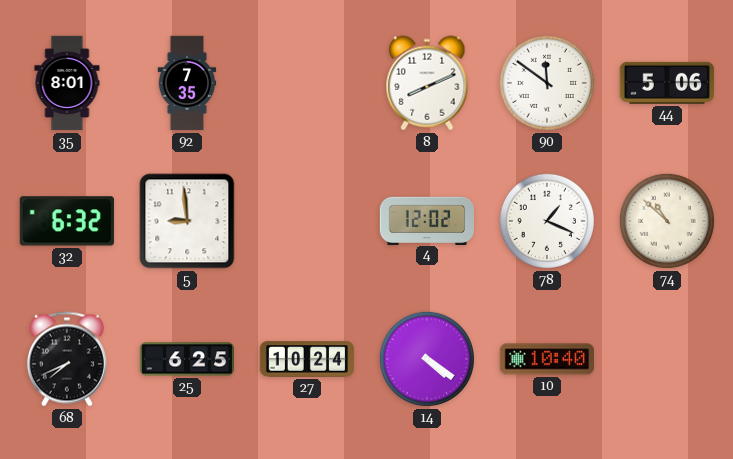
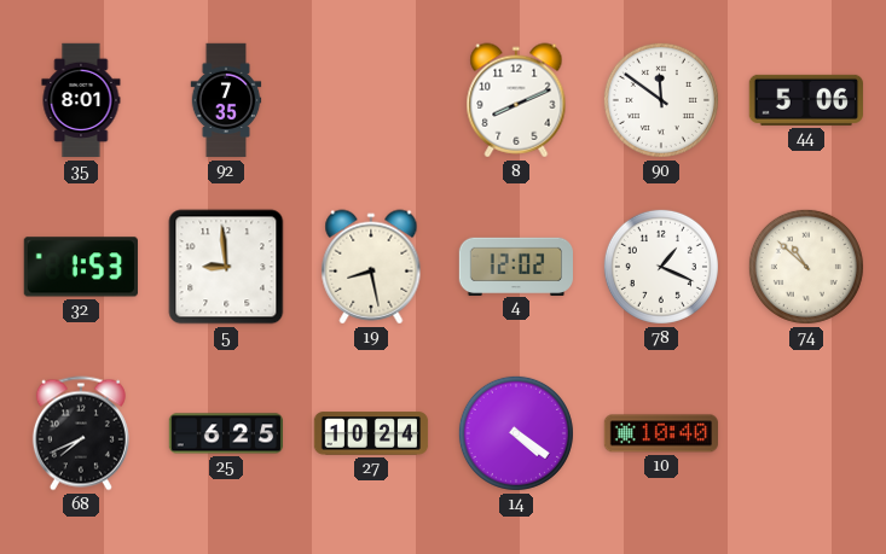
32: 6:32 -> 1:53
19: none -> 8:28
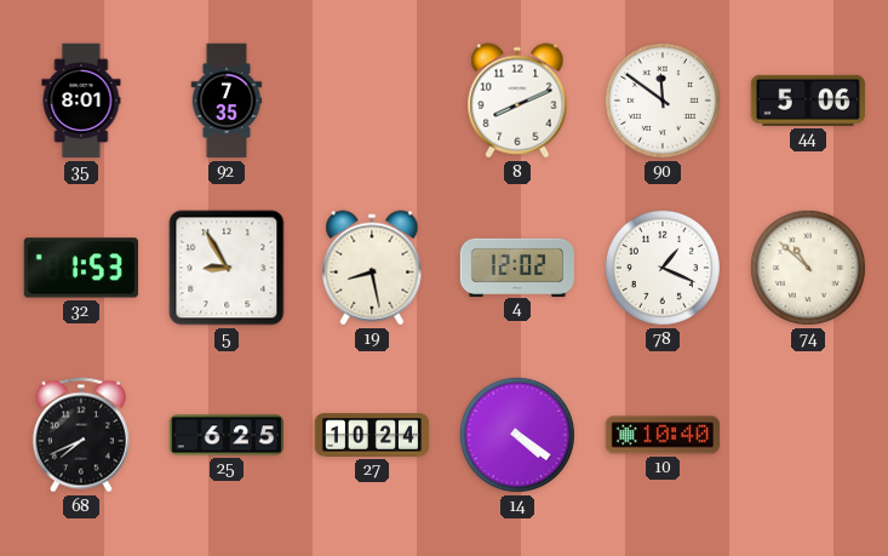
5: 8:59 -> 8:55
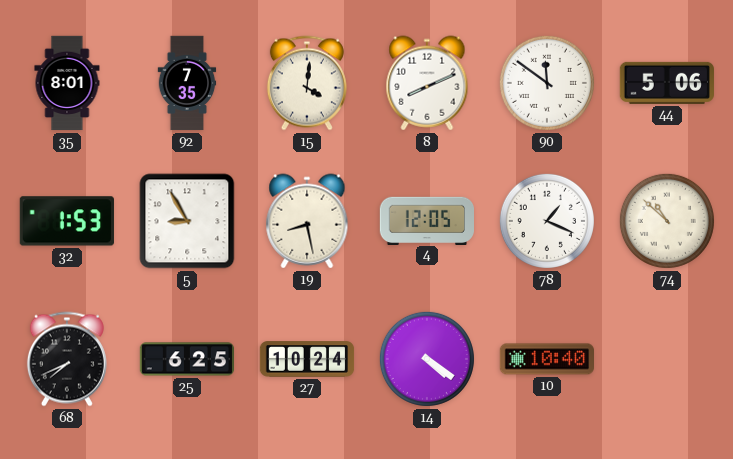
15: none -> 4:01
4: 12:02 -> 12:05
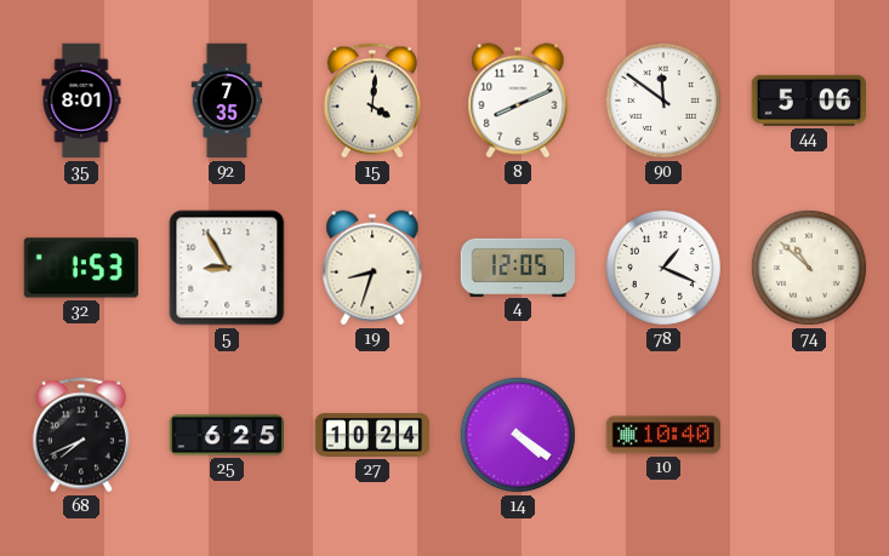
19: 8:28 -> 8:33
